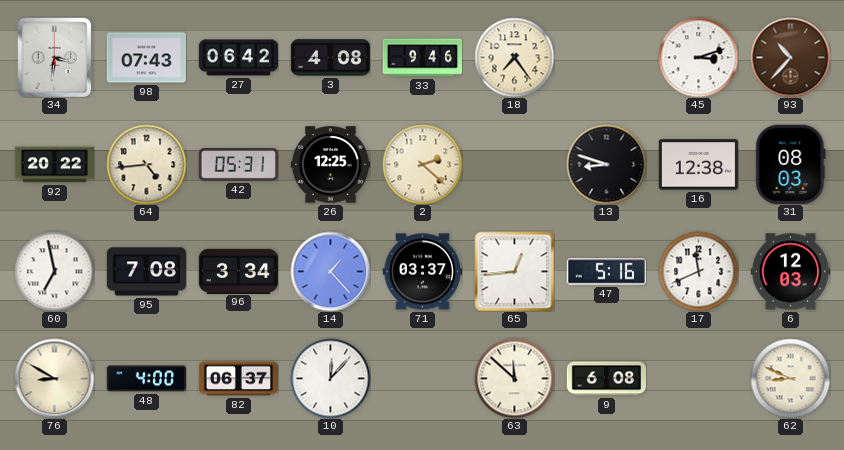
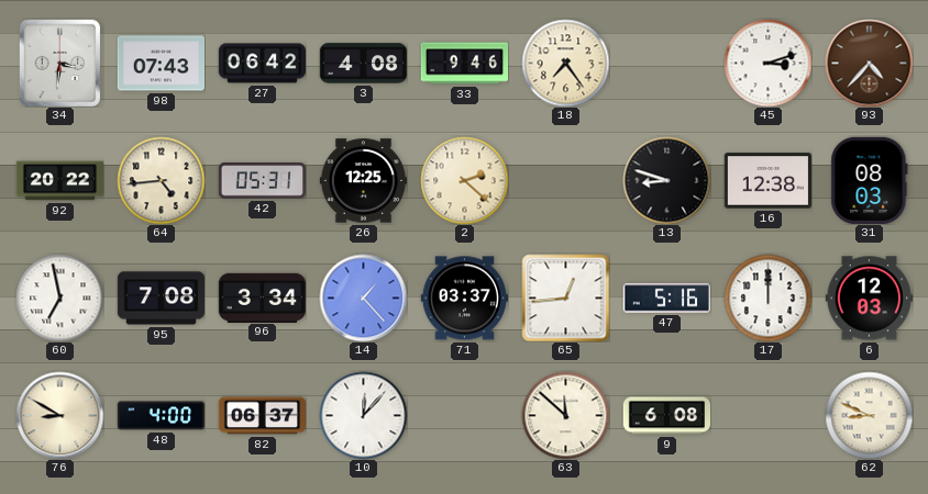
93: 10:37 -> 4:37
17: 11:41 -> 12:00
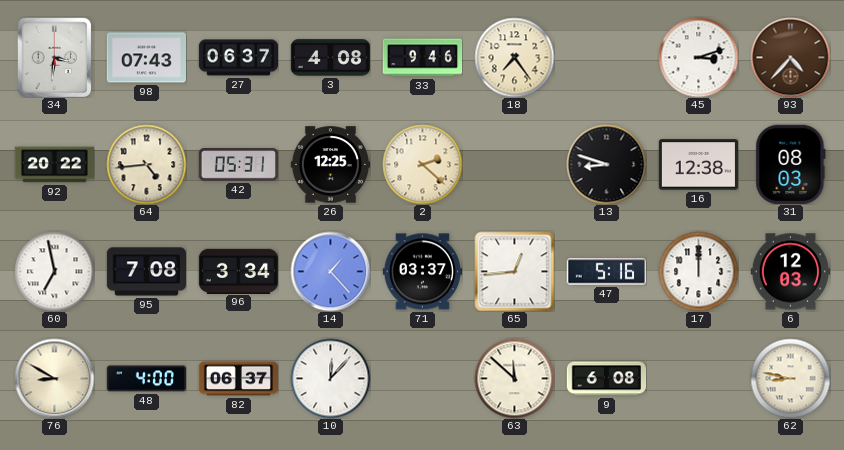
27: 06:42 -> 06:37
62: 8:49 -> 8:47
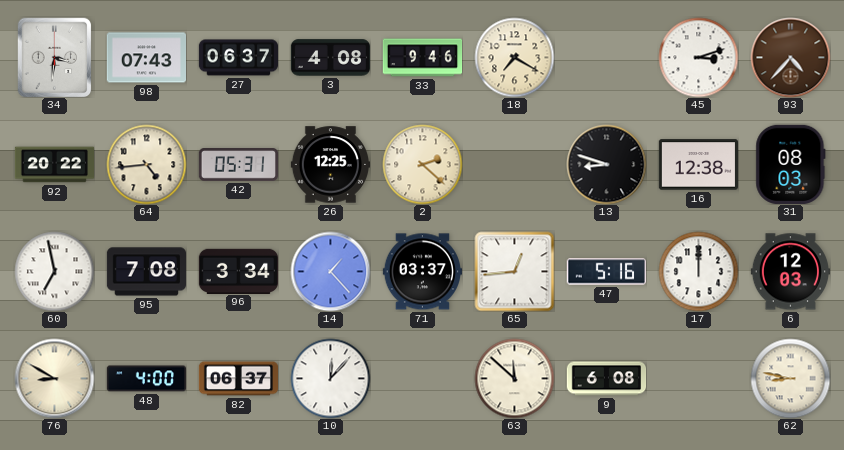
18: 7:24 -> 7:20
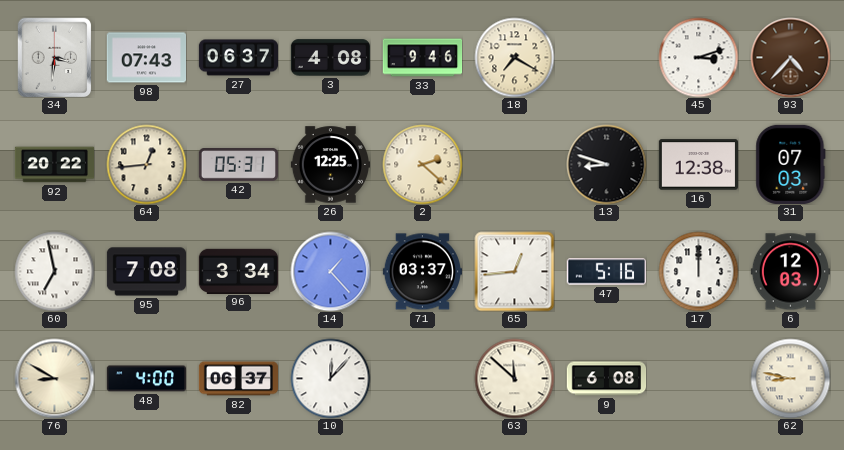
64: 4:44 -> 12:44
31: 08:03 -> 07:03
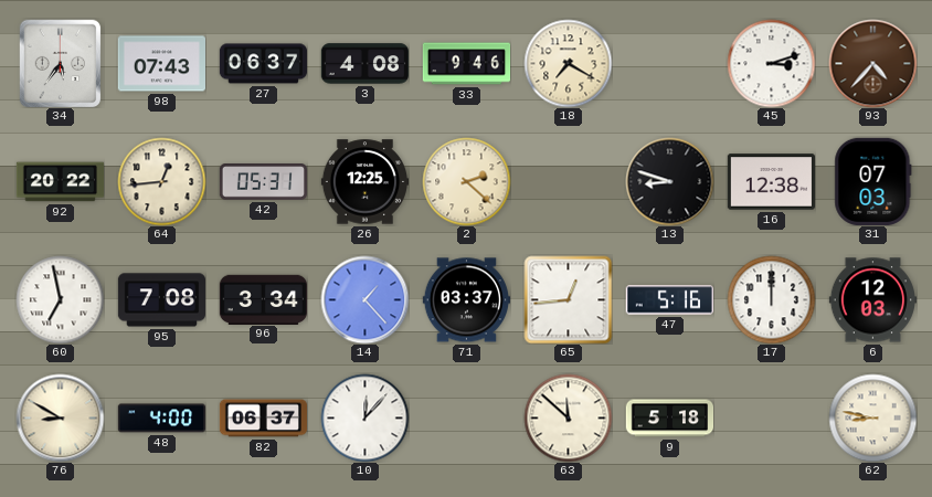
34: 3:31 -> 5:36
9: 6:08 -> 5:18
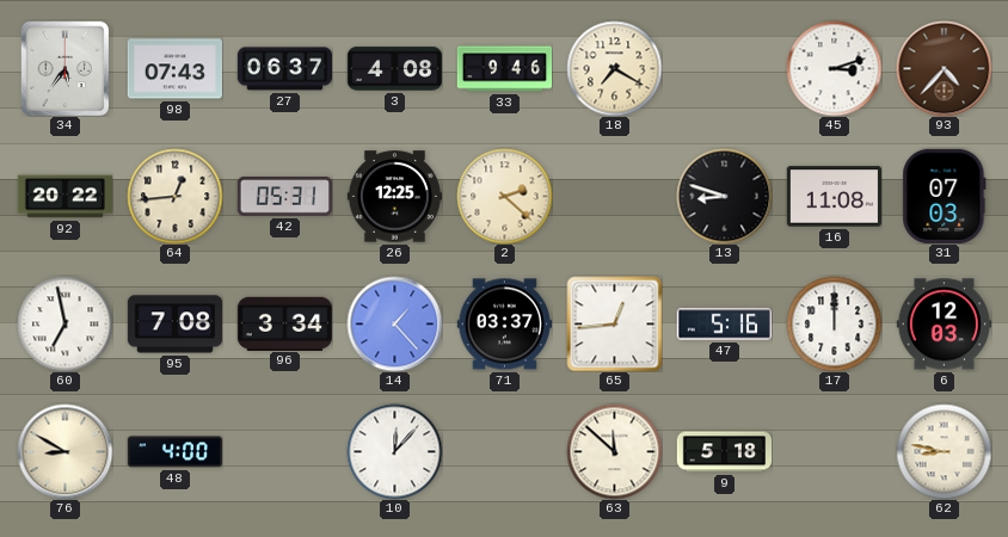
16: 12:38 -> 11:08
82: 06:37 -> none
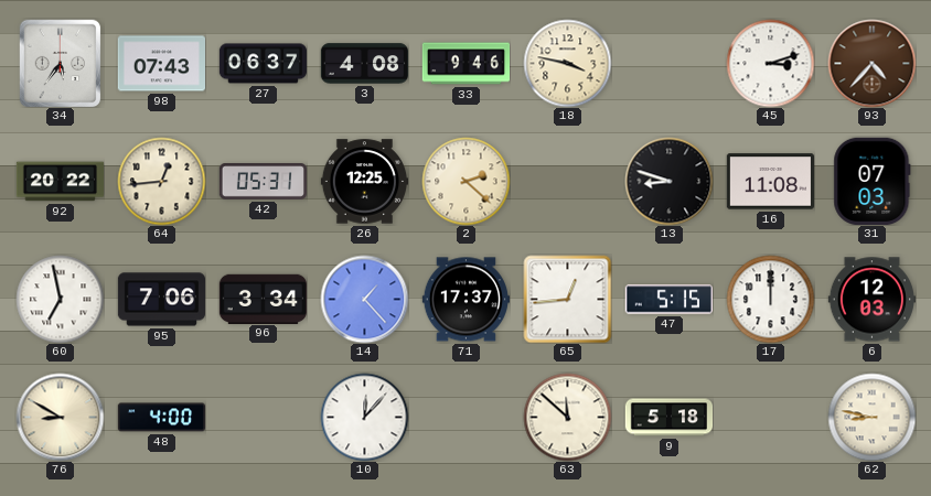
18: 7:20 -> 3:47
95: 7:08 -> 7:06
71: 03:37 -> 17:37
47: 5:16 -> 5:15
